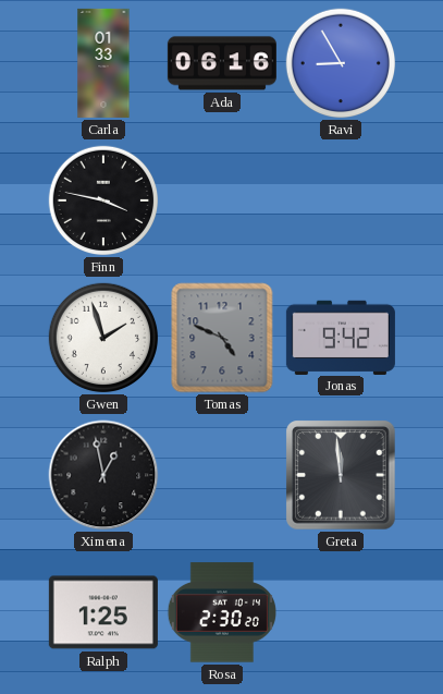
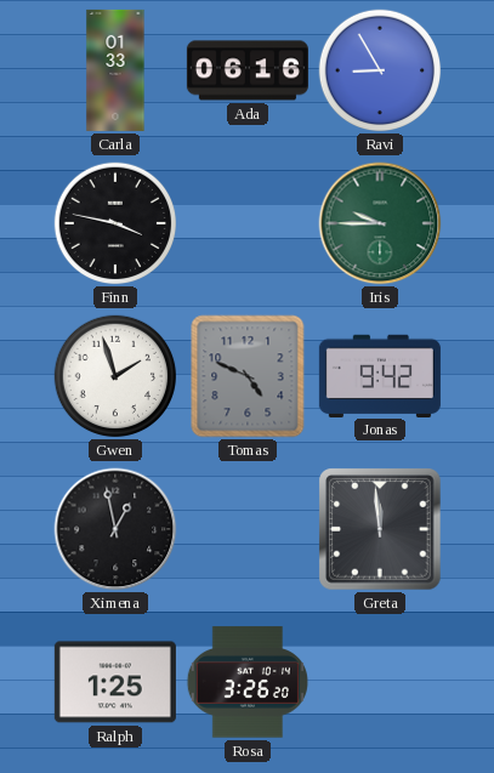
Iris: none -> 9:45
Rosa: 2:30 -> 3:26
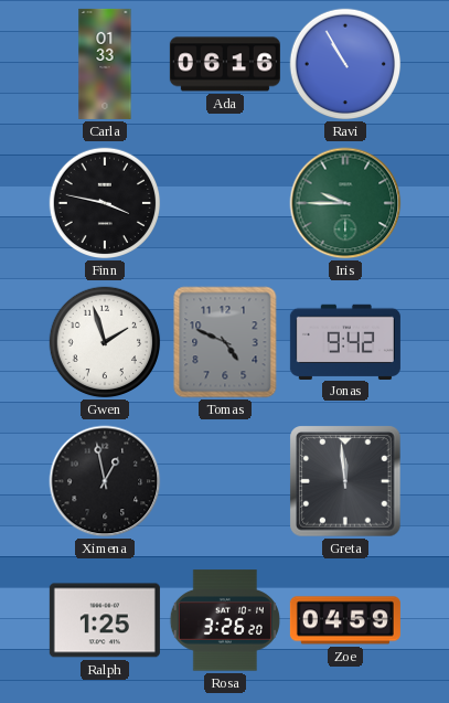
Ravi: 8:55 -> 10:55
Zoe: none -> 04:59
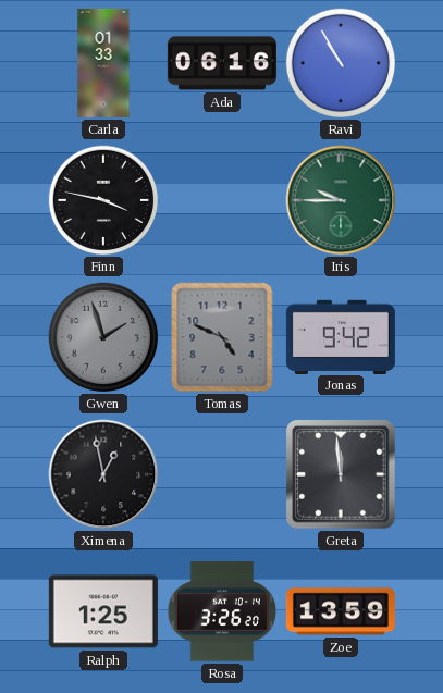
Gwen dial: white -> grey
Zoe: 04:59 -> 13:59
